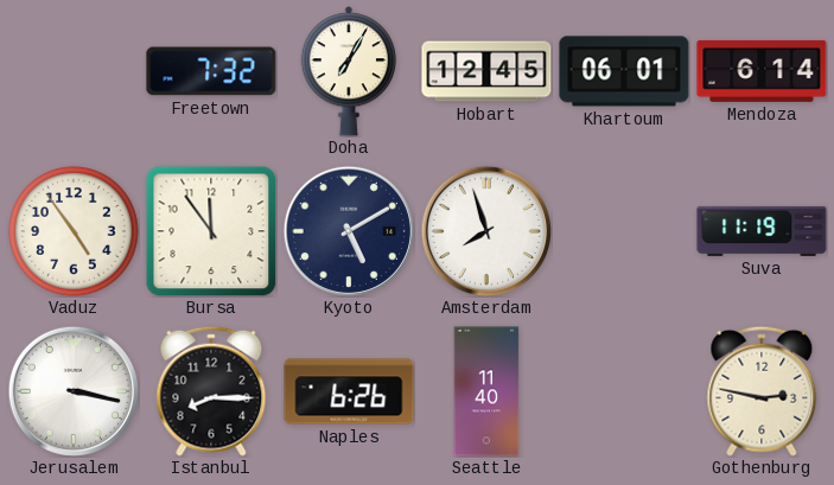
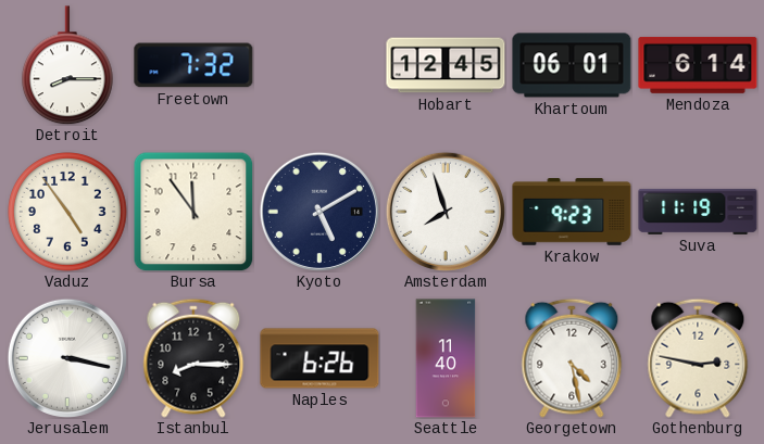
Detroit: none -> 8:15
Doha: 7:05 -> none
Krakow: none -> 9:23
Georgetown: none -> 4:28
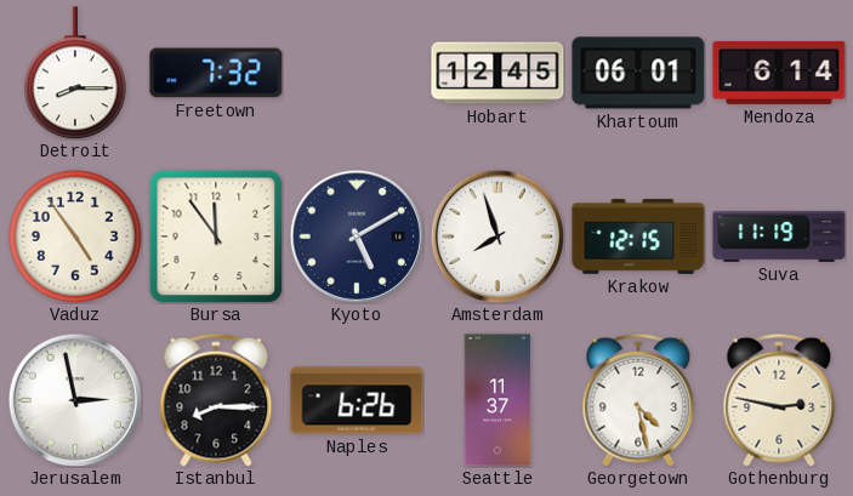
Krakow: 9:23 -> 12:15
Jerusalem: 3:17 -> 2:58
Seattle: 11:40 -> 11:37
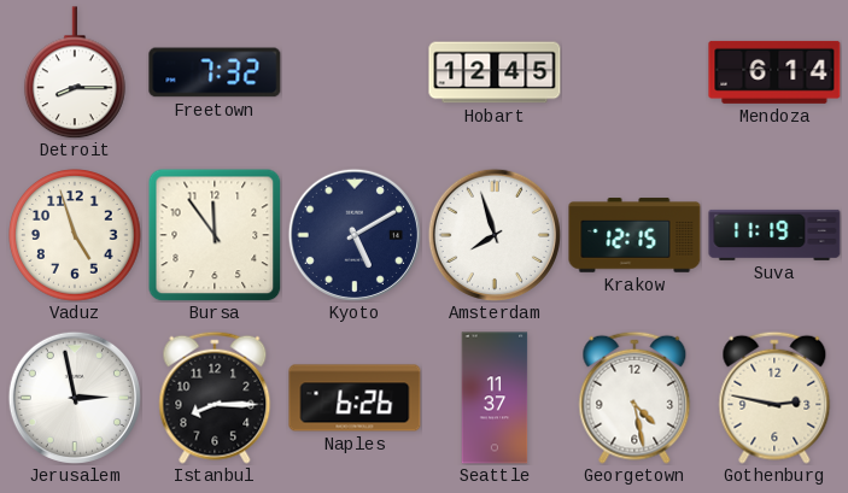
Khartoum: 06:01 -> none
Vaduz: 4:54 -> 4:57
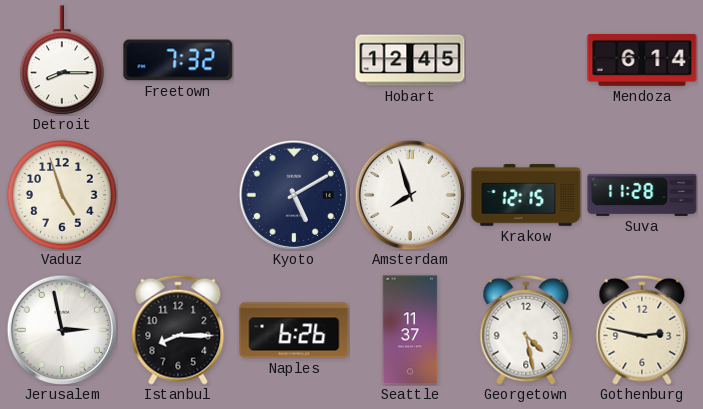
Bursa: 11:54 -> none
Suva: 11:19 -> 11:28
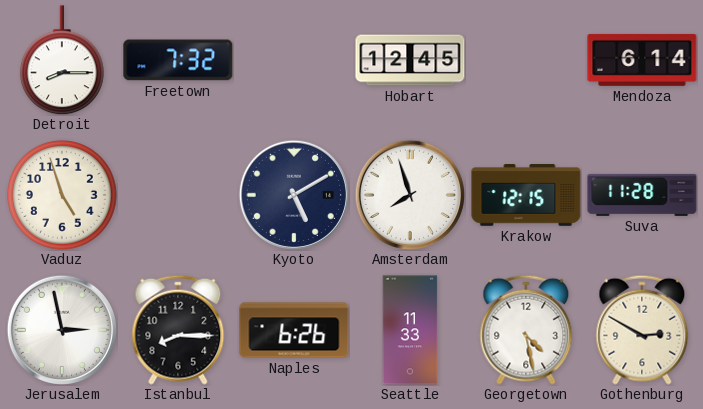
Seattle: 11:37 -> 11:33
Gothenburg: 2:47 -> 2:50
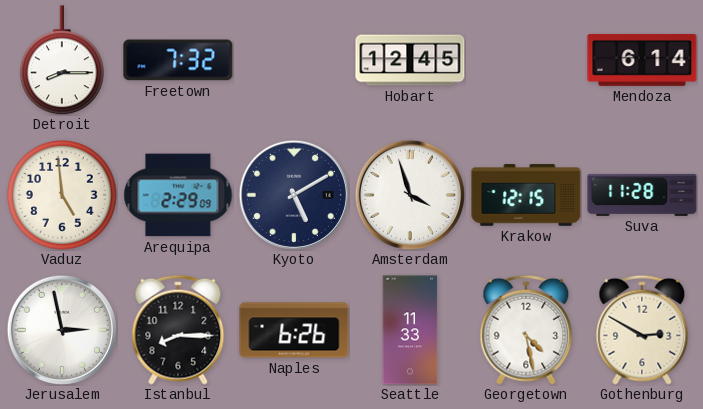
Vaduz: 4:57 -> 4:59
Arequipa: none -> 2:29
Amsterdam: 7:57 -> 3:57
